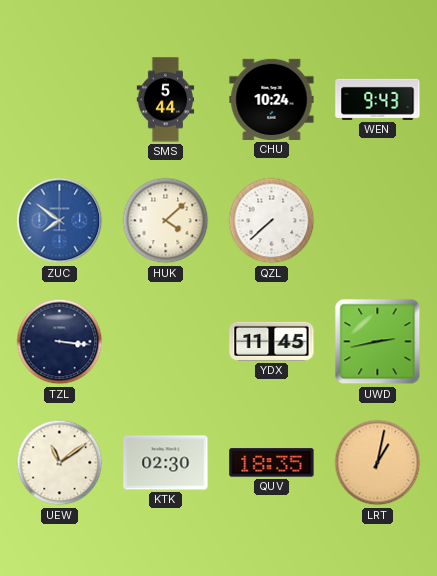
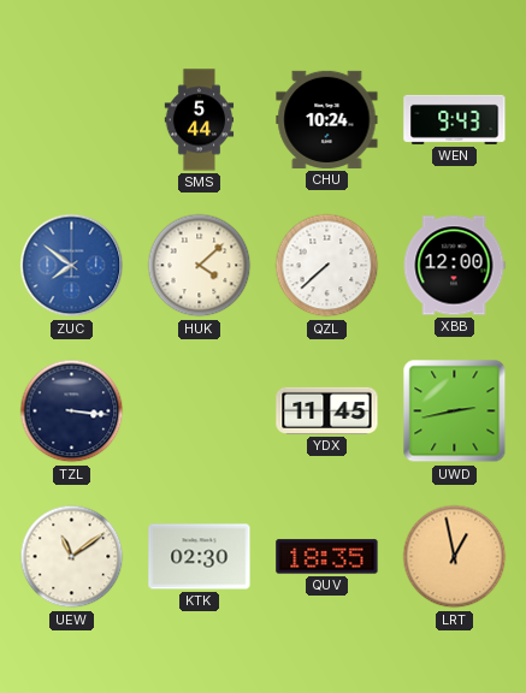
XBB: none -> 12:00
LRT: 1:02 -> 12:58
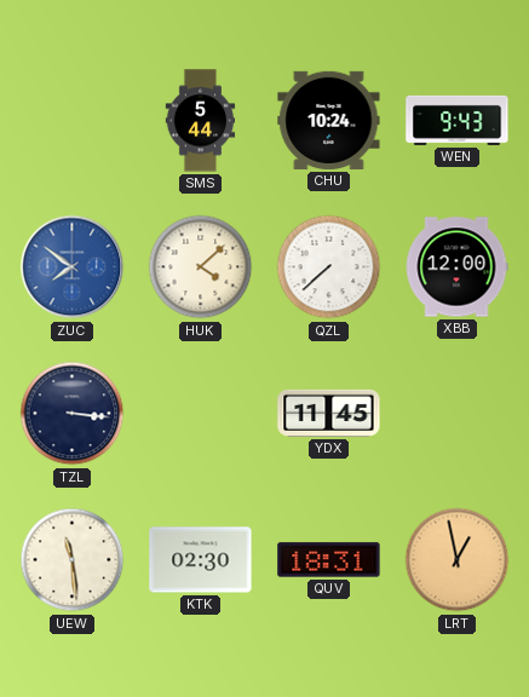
UWD: 2:43 -> none
UEW: 11:09 -> 11:29
QUV: 18:35 -> 18:31
